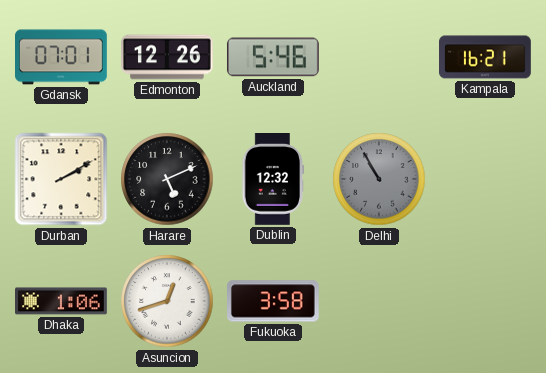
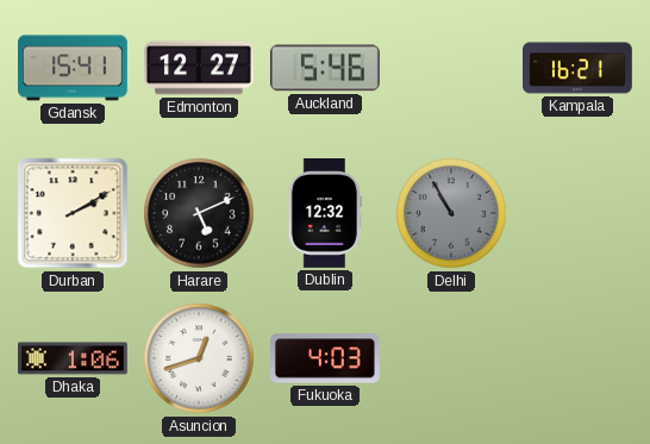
Gdansk: 07:01 -> 15:41
Edmonton: 12:26 -> 12:27
Fukuoka: 3:58 -> 4:03
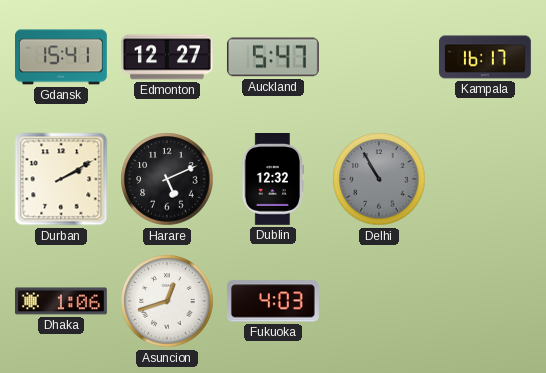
Auckland: 5:46 -> 5:47
Kampala: 16:21 -> 16:17
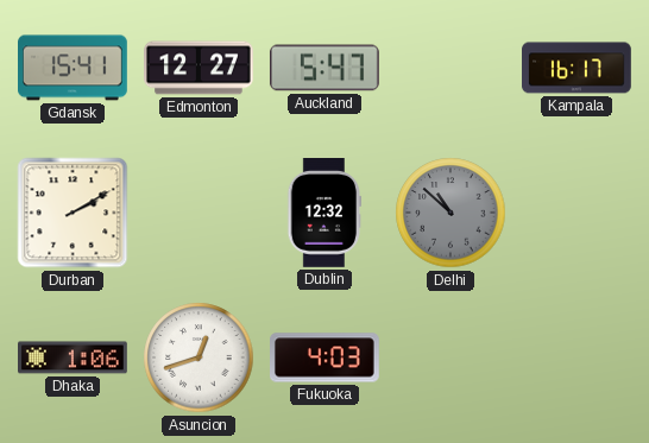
Harare: 5:11 -> none
Delhi: 10:55 -> 10:52
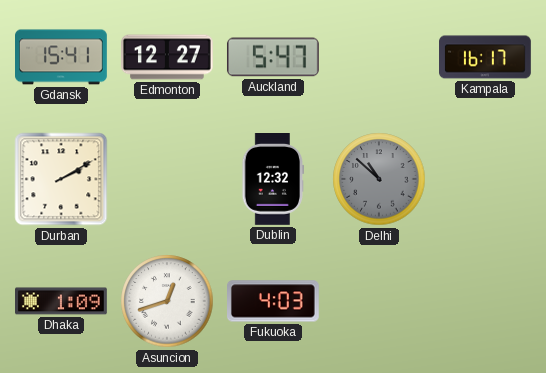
Dhaka: 1:06 -> 1:09
